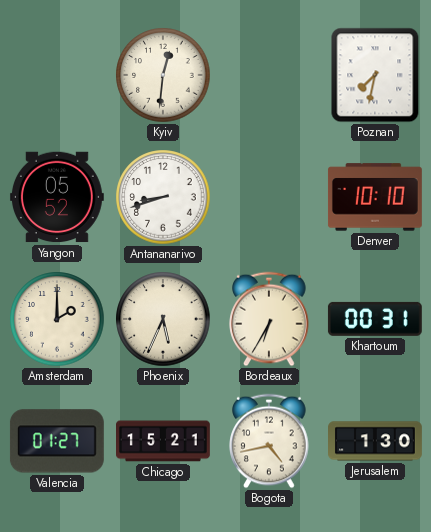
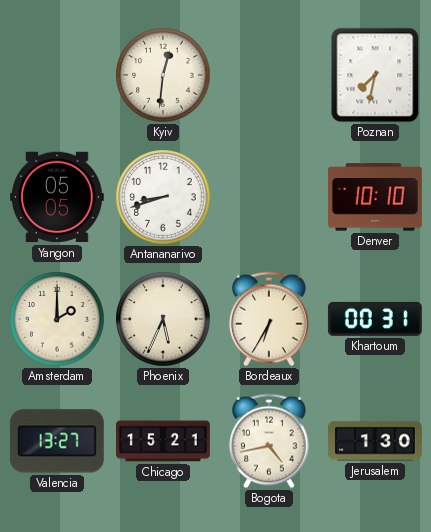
Yangon: 05:52 -> 05:05
Valencia: 01:27 -> 13:27
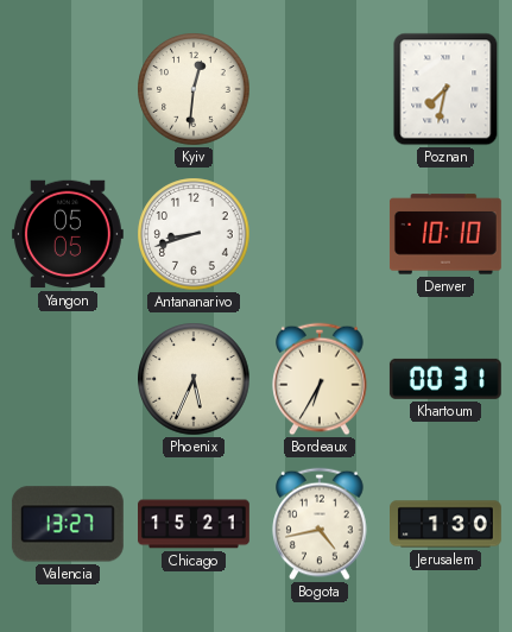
Amsterdam: 2:00 -> none
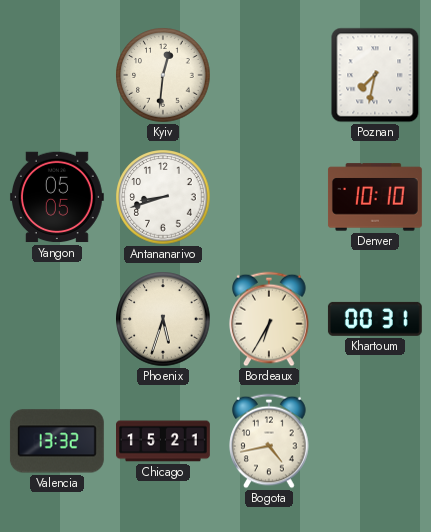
Phoenix: 5:34 -> 5:33
Valencia: 13:27 -> 13:32
Jerusalem: 1:30 -> none
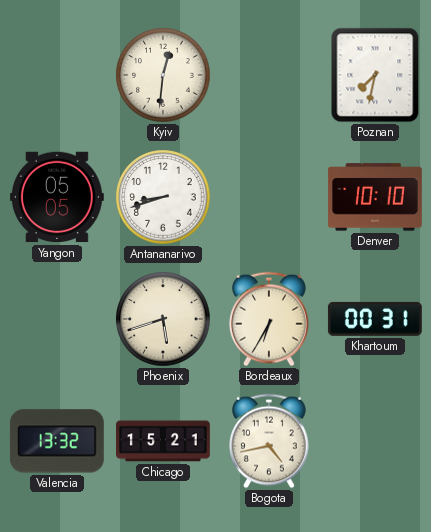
Phoenix: 5:33 -> 5:42
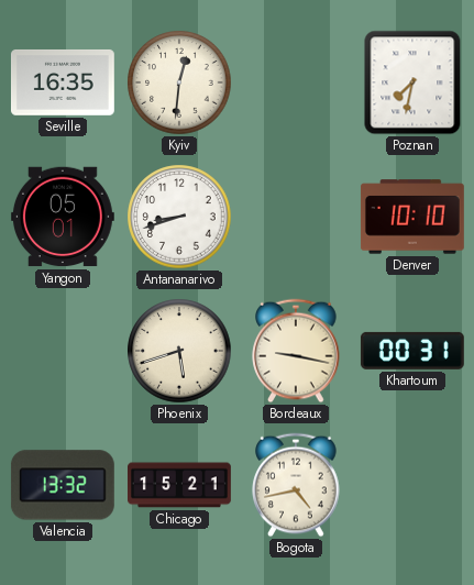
Seville: none -> 16:35
Yangon: 05:05 -> 05:01
Bordeaux: 6:35 -> 9:17
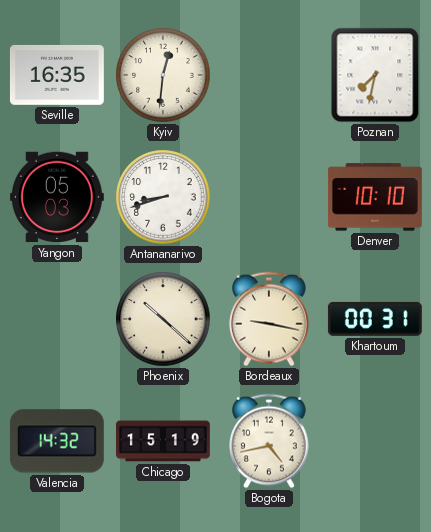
Yangon: 05:01 -> 05:03
Phoenix: 5:42 -> 10:22
Valencia: 13:32 -> 14:32
Chicago: 15:21 -> 15:19
